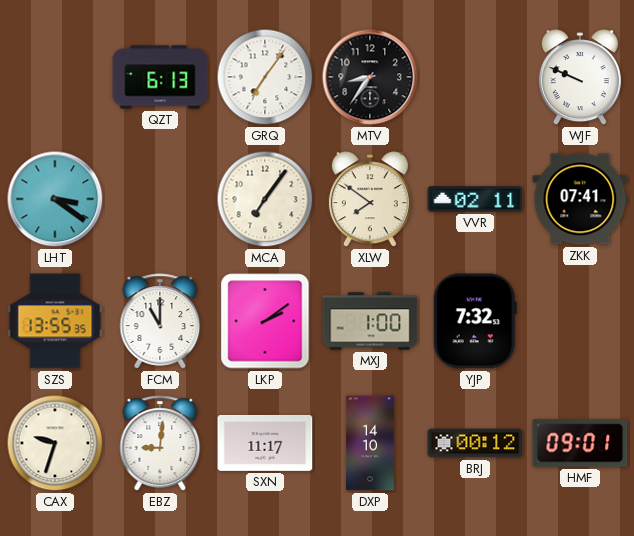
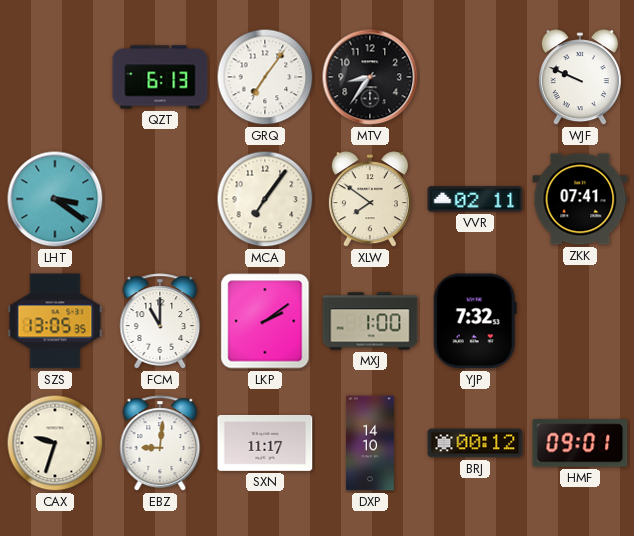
SZS: 13:55 -> 13:05
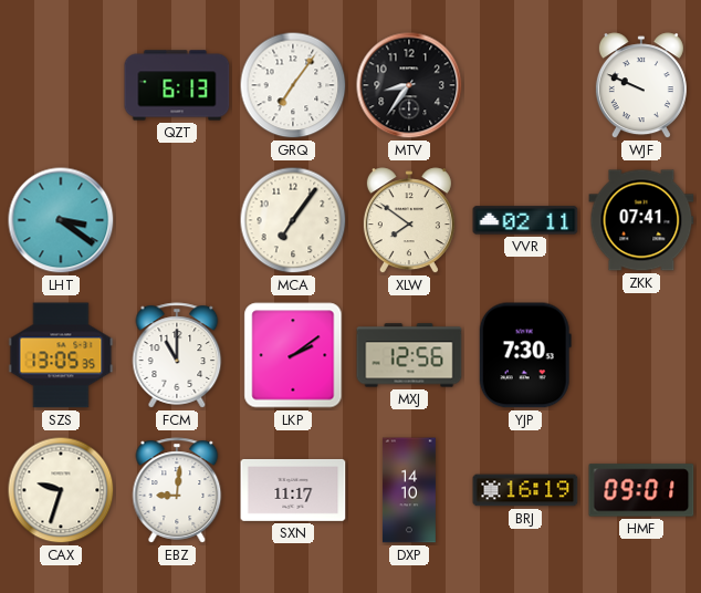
MXJ: 1:00 -> 12:56
YJP: 7:32 -> 7:30
BRJ: 00:12 -> 16:19
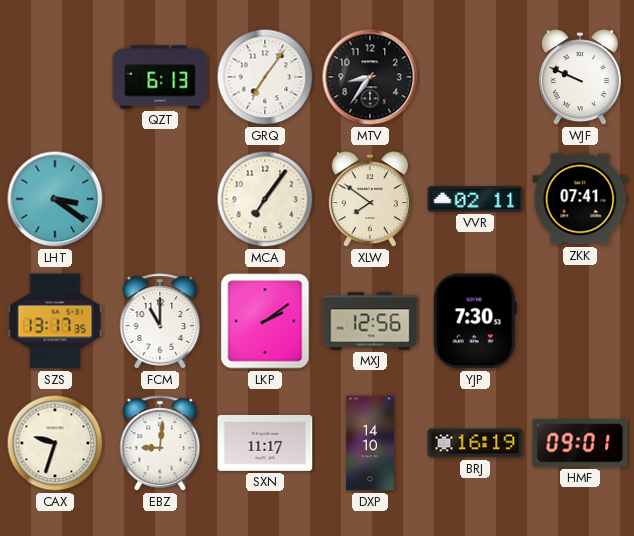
SZS: 13:05 -> 13:17
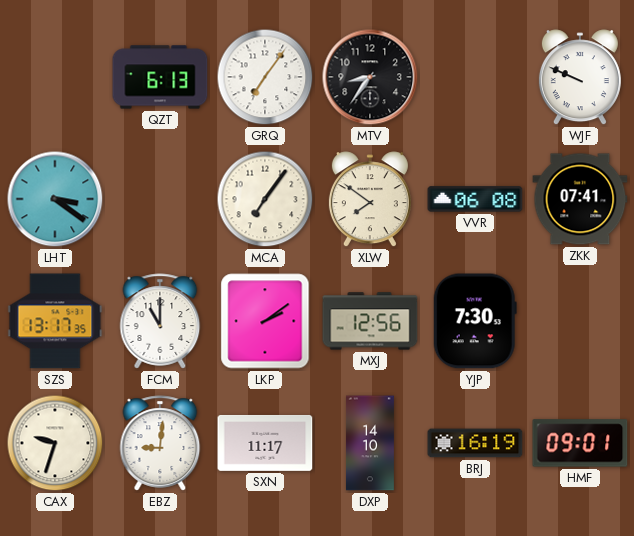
VVR: 02:11 -> 06:08
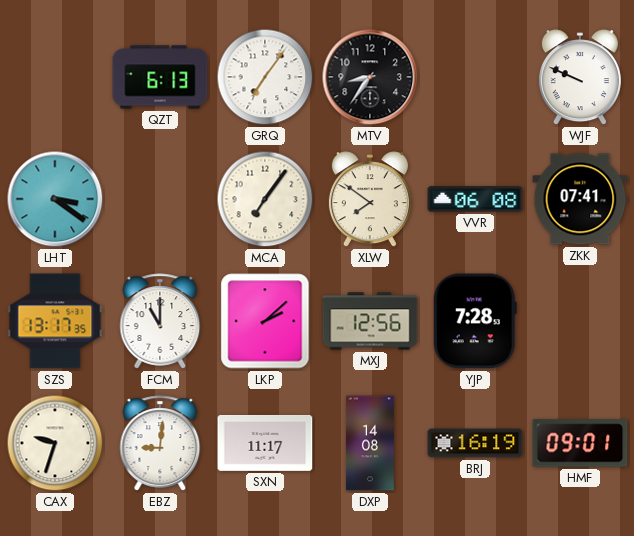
LKP: 2:09 -> 2:08
YJP: 7:30 -> 7:28
DXP: 14:10 -> 14:08
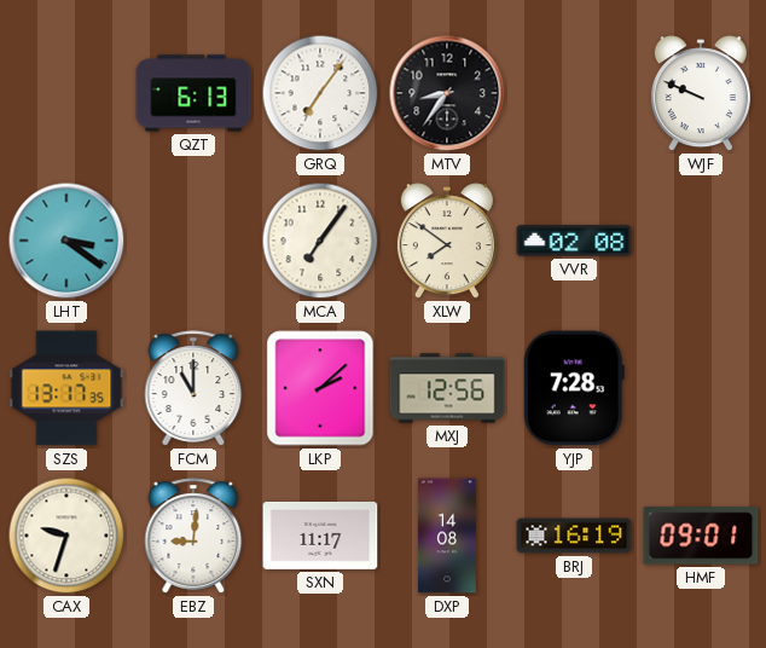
VVR: 06:08 -> 02:08
ZKK: 07:41 -> none
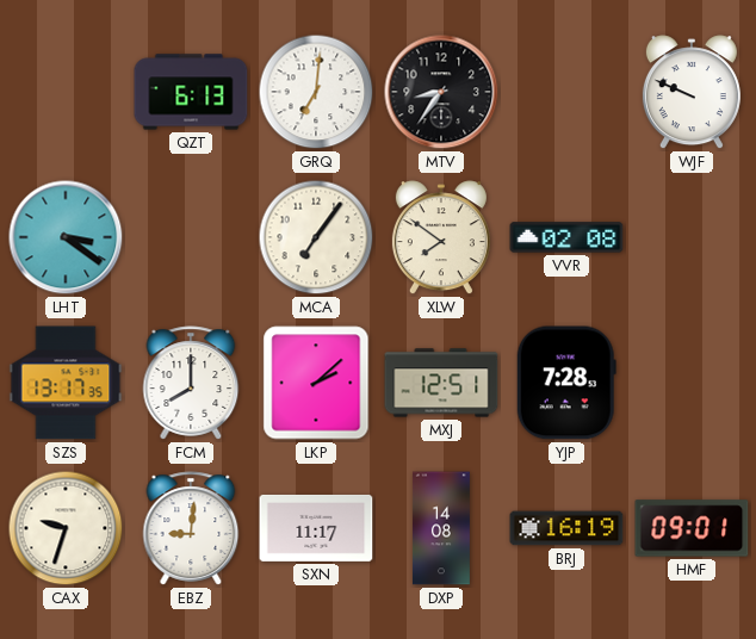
GRQ: 7:06 -> 7:01
FCM: 11:00 -> 8:00
MXJ: 12:56 -> 12:51
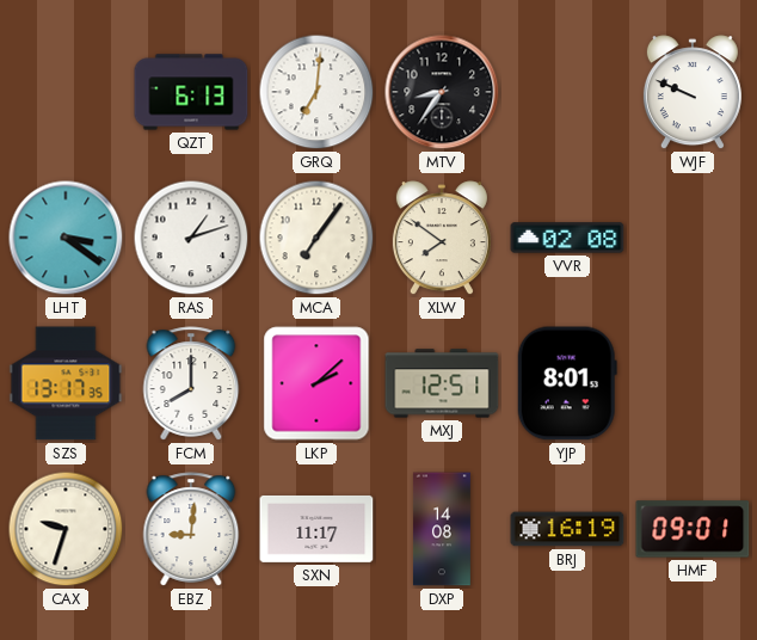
RAS: none -> 1:12
YJP: 7:28 -> 8:01
